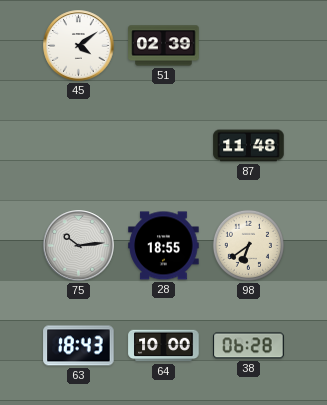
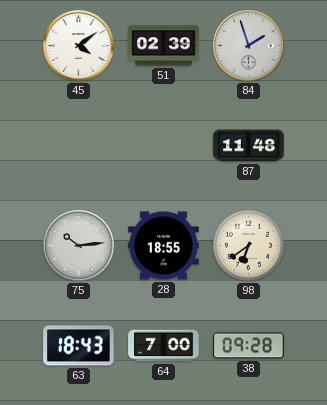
84: none -> 1:57
64: 10:00 -> 7:00
38: 06:28 -> 09:28
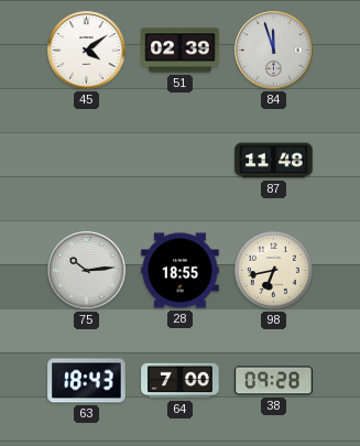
84: 1:57 -> 11:57
98: 6:39 -> 6:43
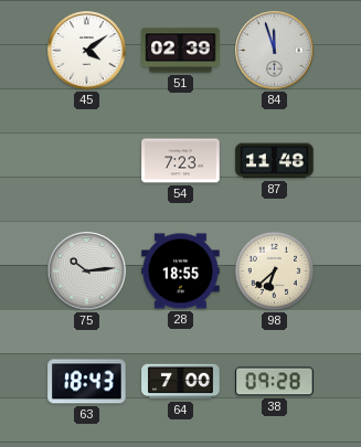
54: none -> 7:23
98: 6:43 -> 6:38
